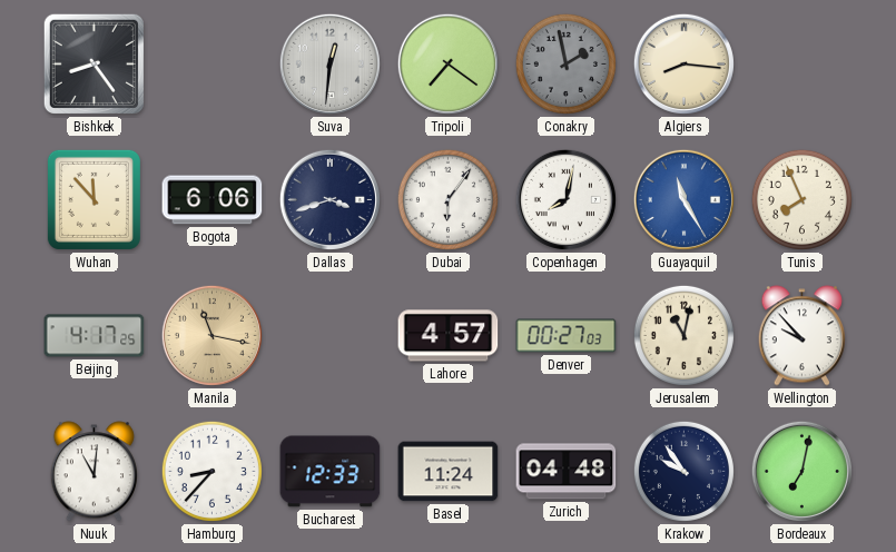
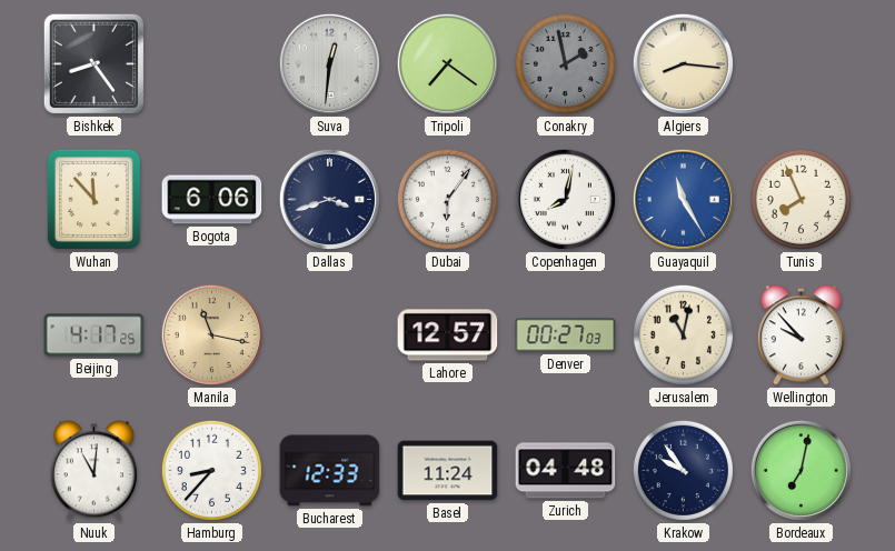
Lahore: 4:57 -> 12:57
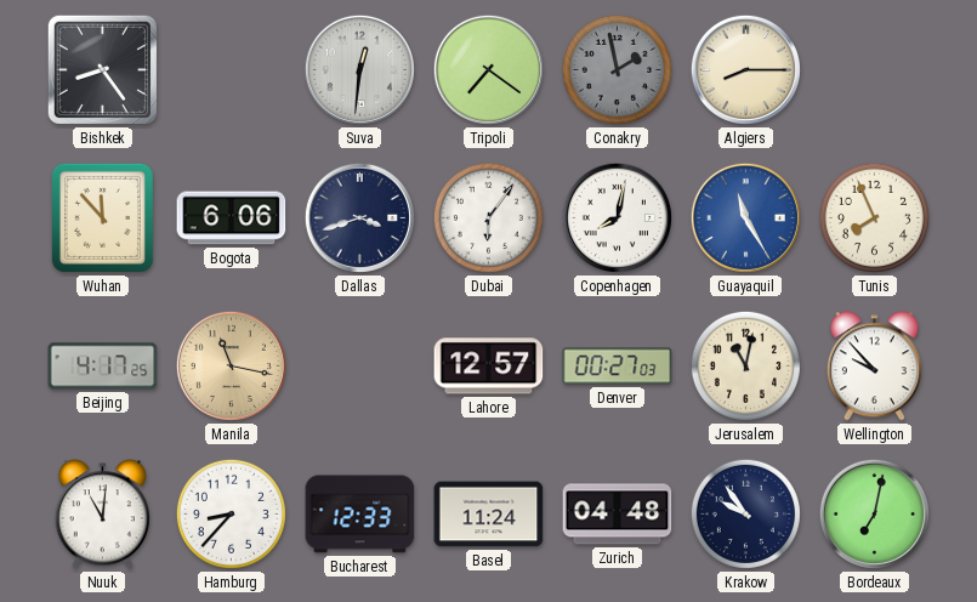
Algiers: 8:16 -> 8:15
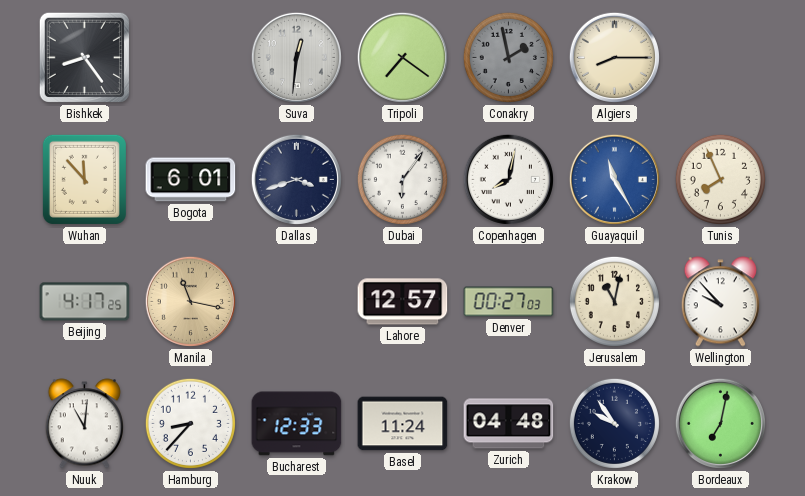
Bogota: 6:06 -> 6:01
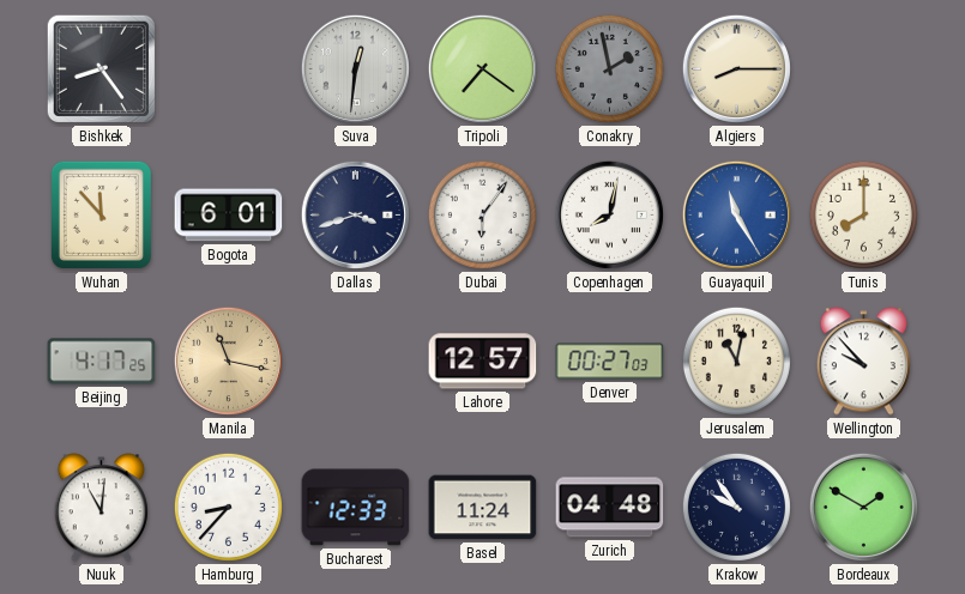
Tunis: 7:56 -> 8:00
Bordeaux: 7:02 -> 1:50
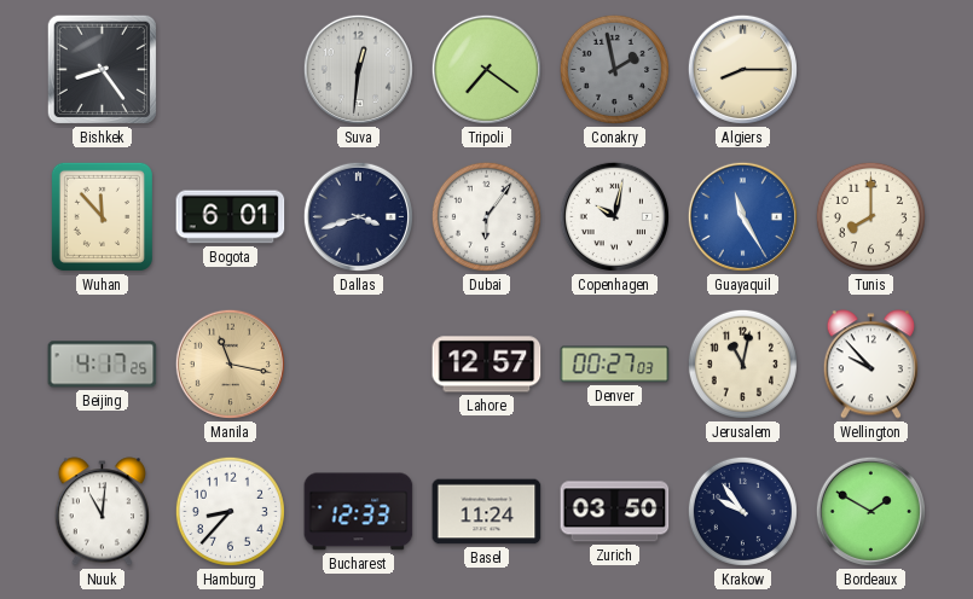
Copenhagen: 8:02 -> 10:02
Zurich: 04:48 -> 03:50
